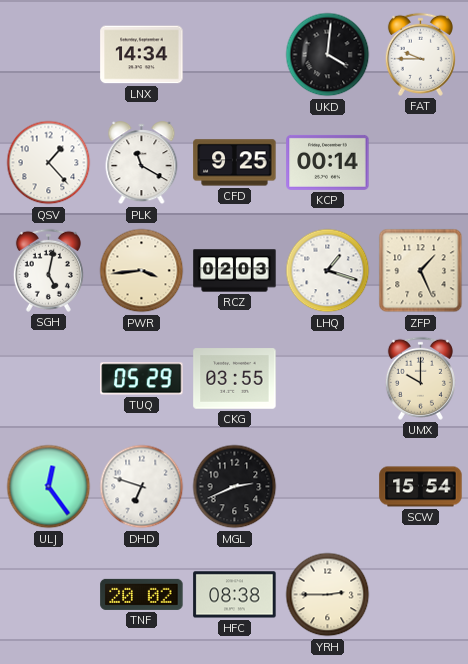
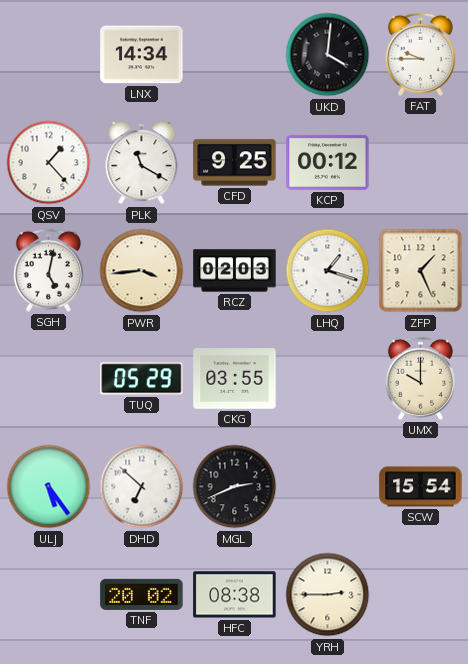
KCP: 00:14 -> 00:12
ULJ: 12:24 -> 5:24
DHD: 6:48 -> 6:52
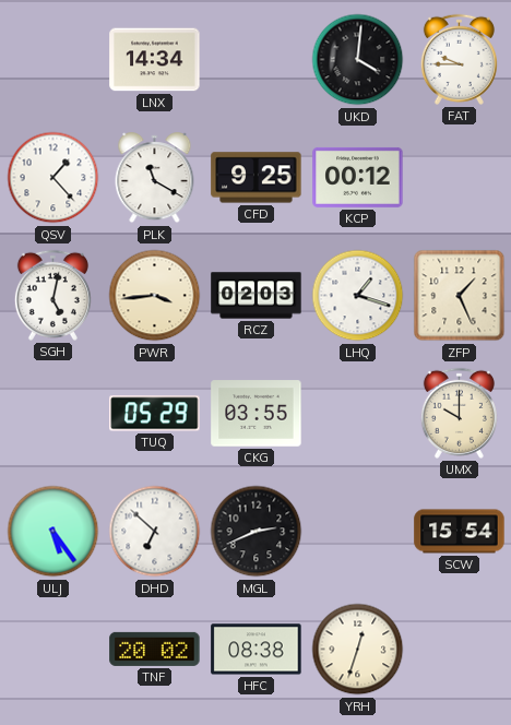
YRH: 2:45 -> 12:33
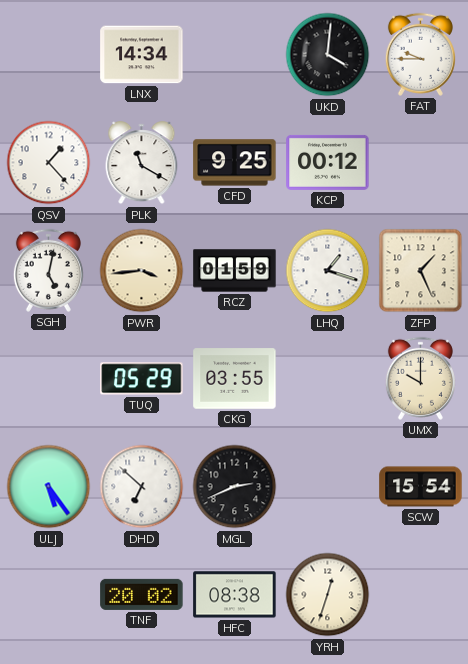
RCZ: 02:03 -> 01:59
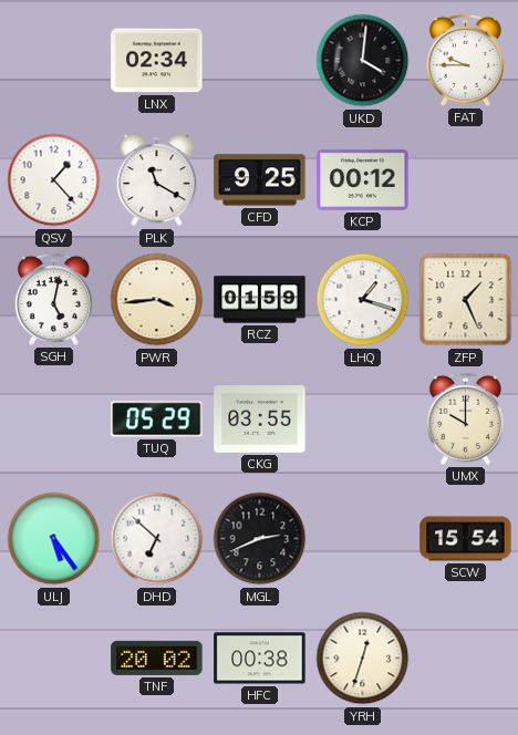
LNX: 14:34 -> 02:34
HFC: 08:38 -> 00:38
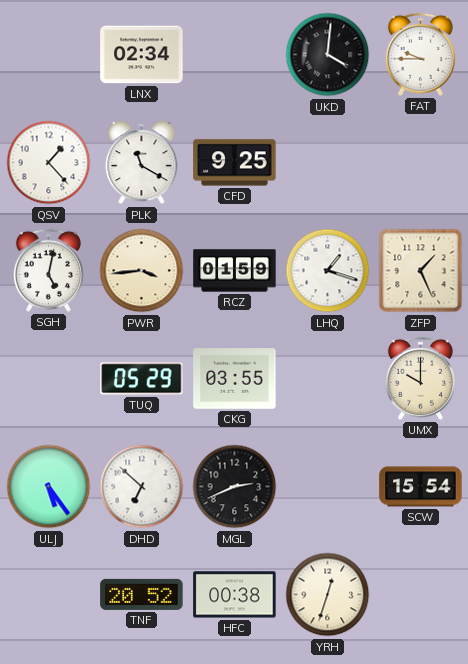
KCP: 00:12 -> none
TNF: 20:02 -> 20:52
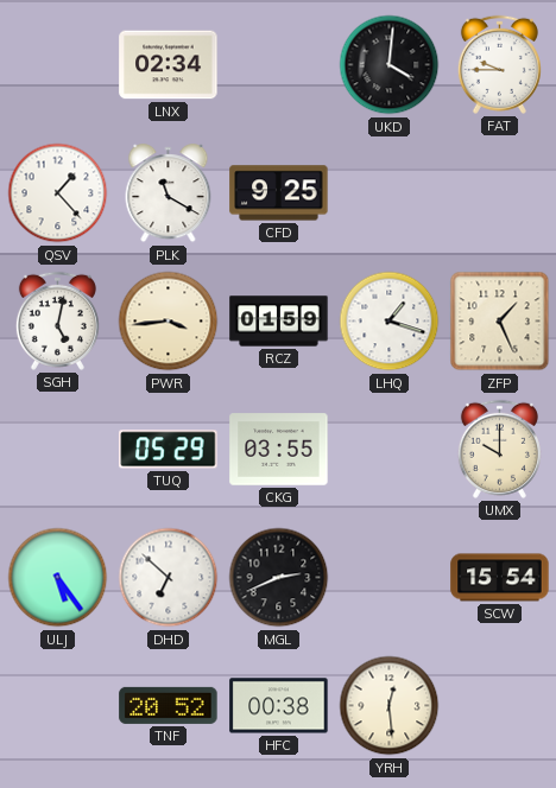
YRH: 12:33 -> 12:29
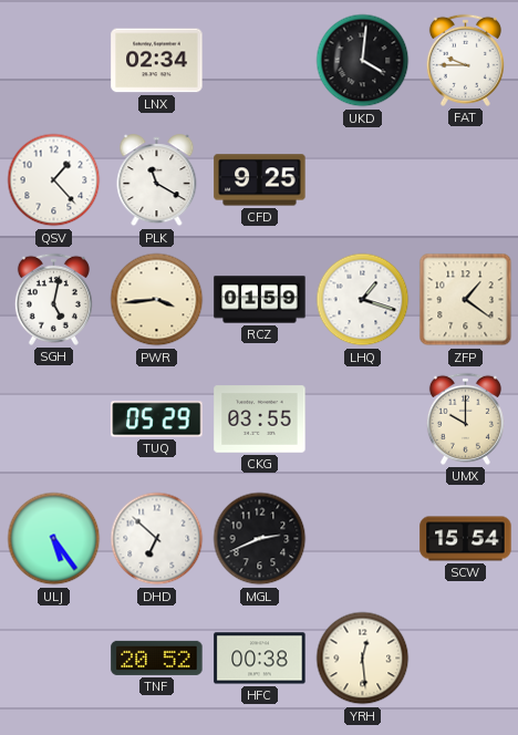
ZFP: 1:26 -> 1:21
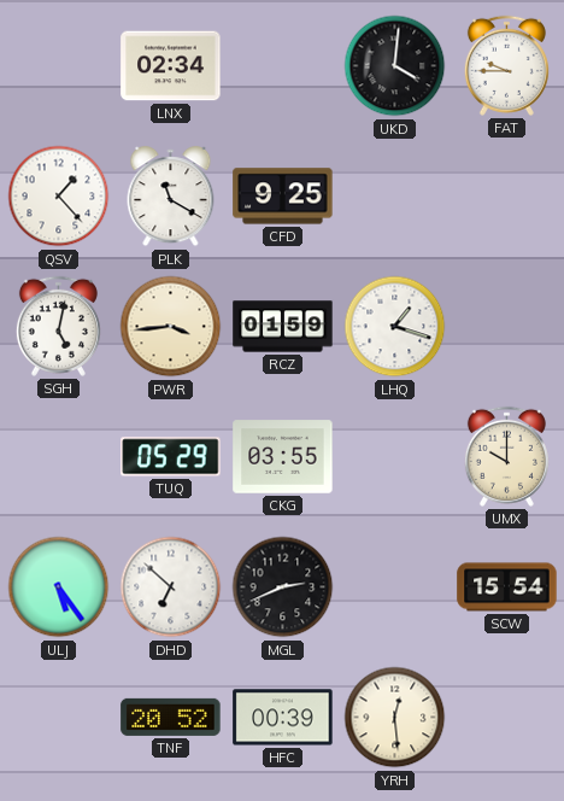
ZFP: 1:21 -> none
HFC: 00:38 -> 00:39
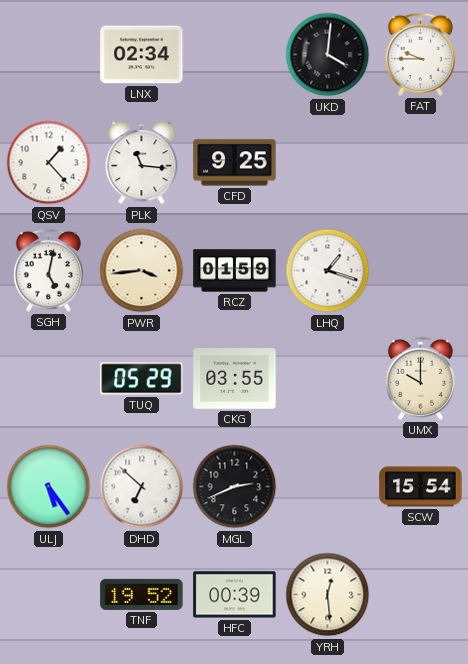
PLK: 11:20 -> 11:16
TNF: 20:52 -> 19:52
